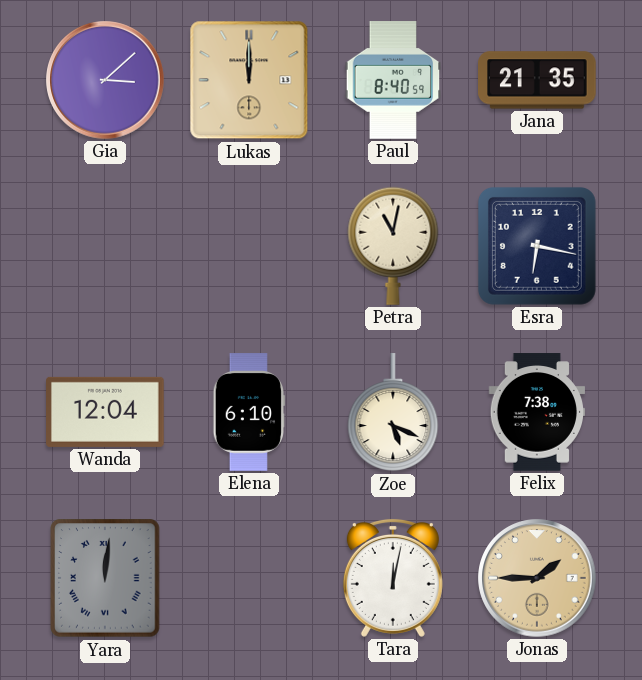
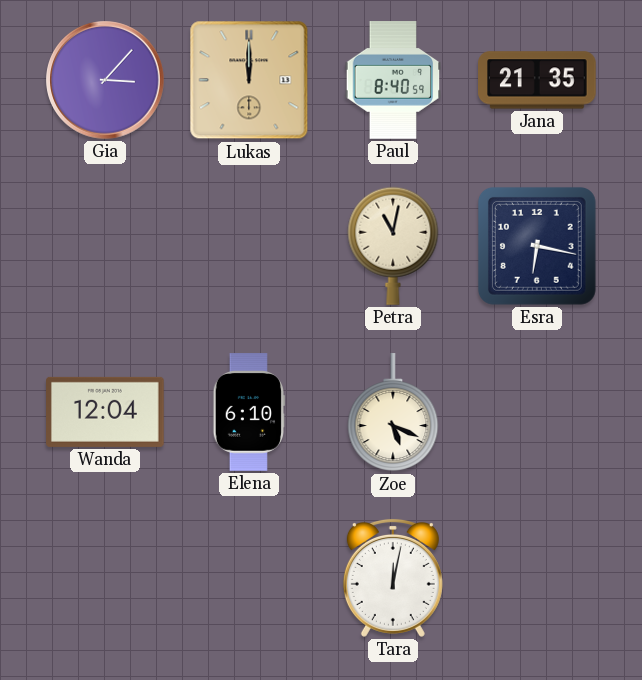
Gia: 3:08 -> 3:07
Felix: 7:38 -> none
Yara: 12:01 -> none
Jonas: 1:45 -> none
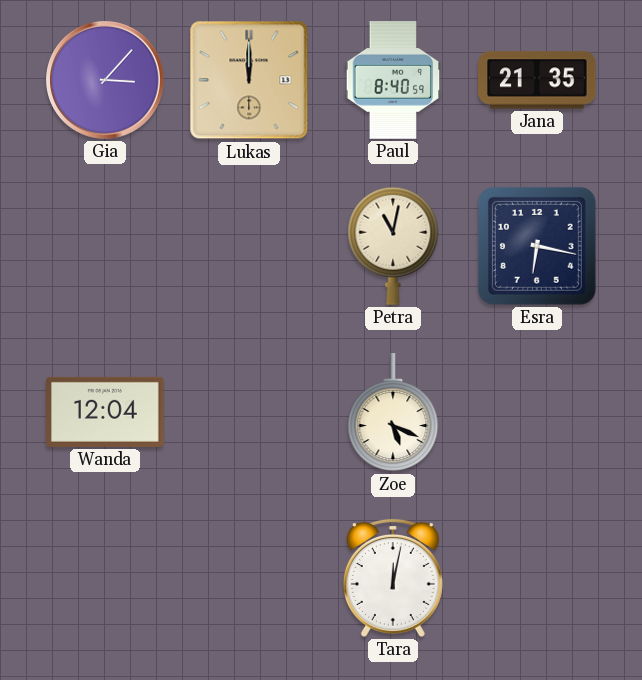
Elena: 6:10 -> none
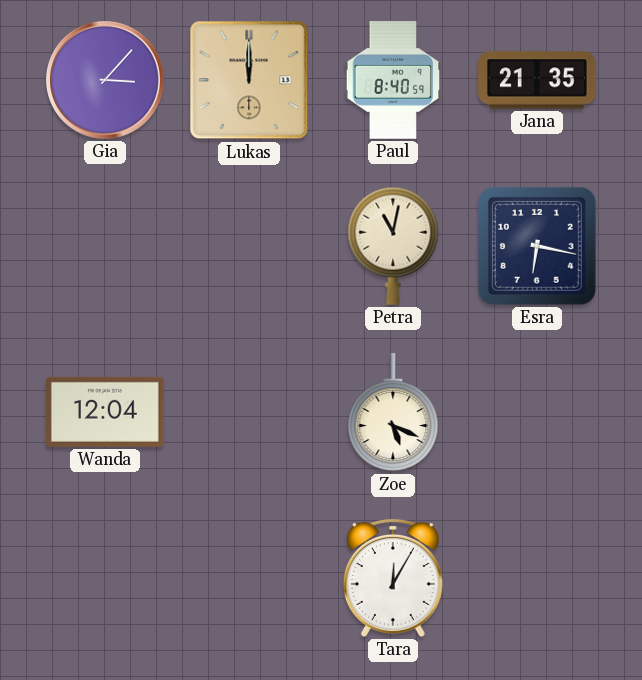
Tara: 12:02 -> 12:05
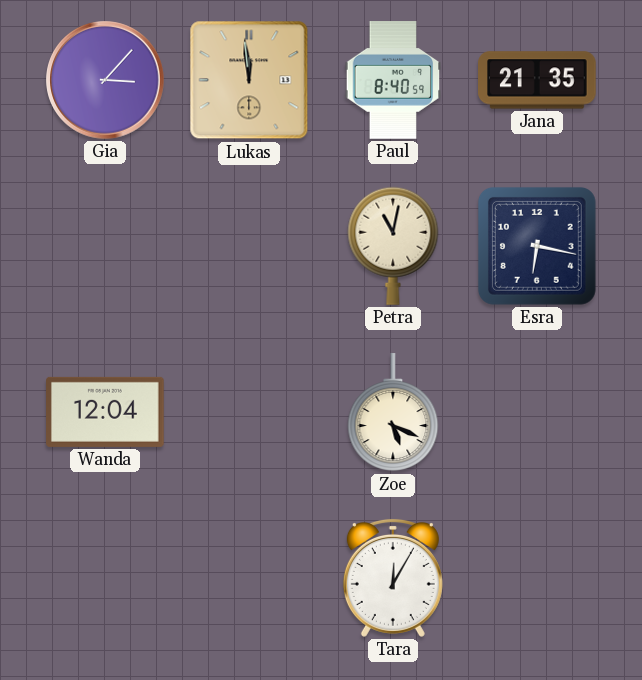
Lukas: 12:00 -> 11:59
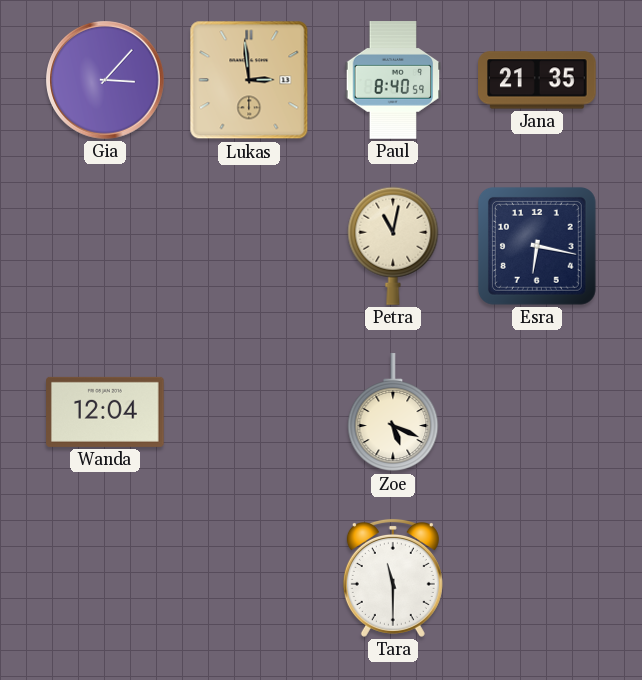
Lukas: 11:59 -> 2:59
Tara: 12:05 -> 11:30
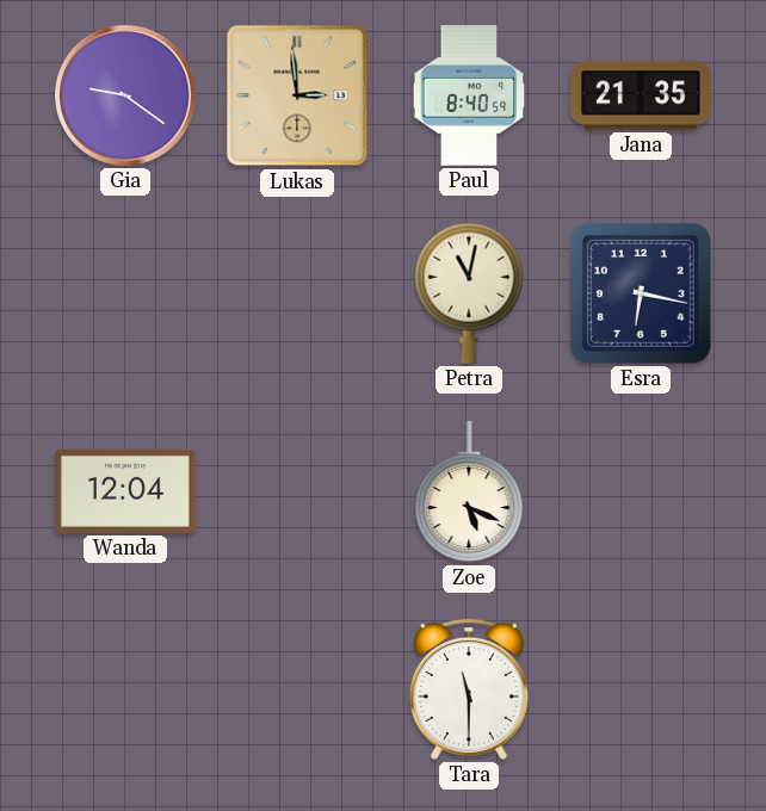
Gia: 3:07 -> 9:21
